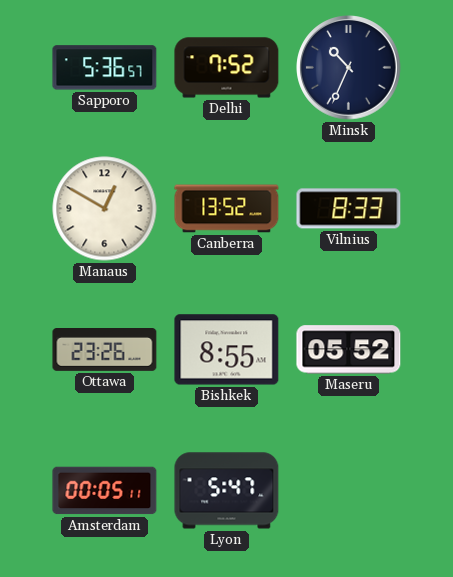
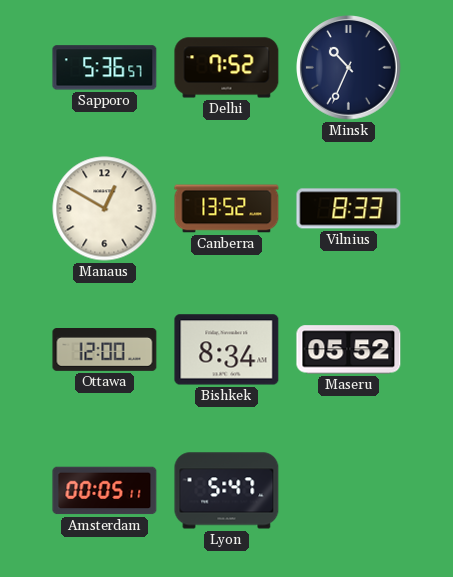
Ottawa: 23:26 -> 12:00
Bishkek: 8:55 -> 8:34
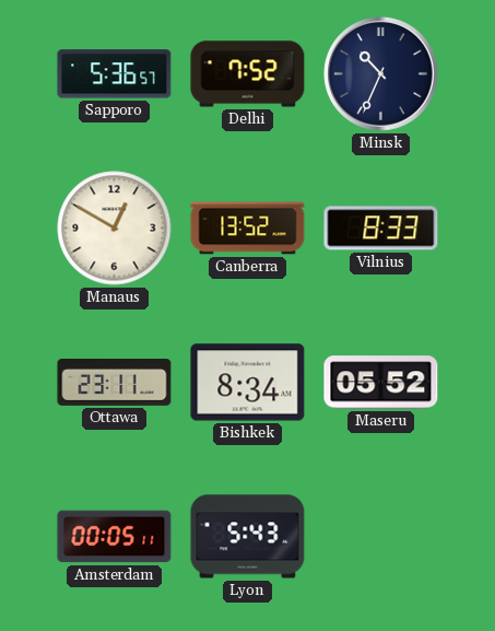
Ottawa: 12:00 -> 23:11
Lyon: 5:47 -> 5:43
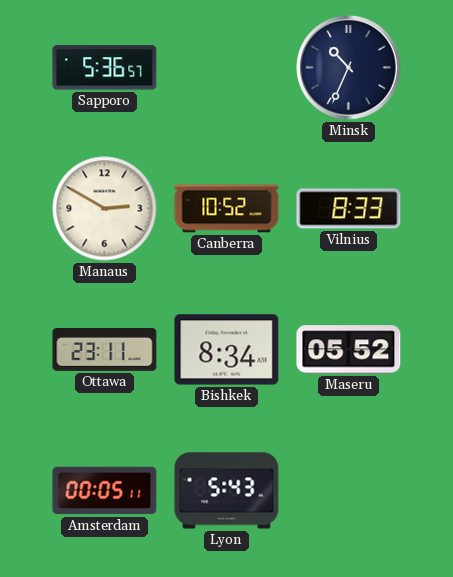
Delhi: 7:52 -> none
Manaus: 12:50 -> 2:50
Canberra: 13:52 -> 10:52
